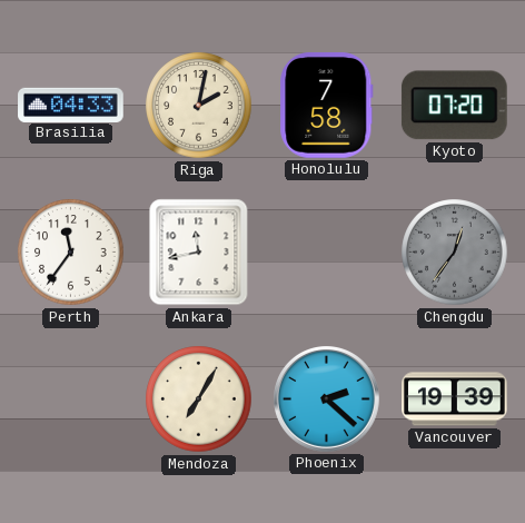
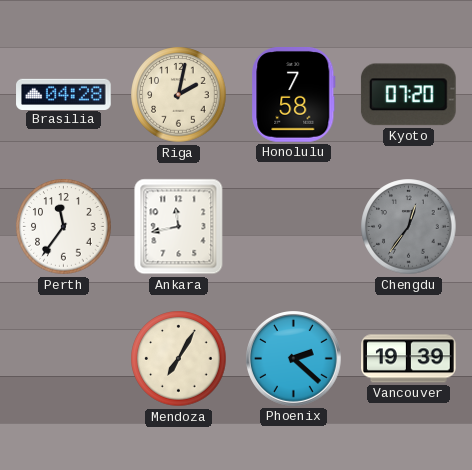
Brasilia: 04:33 -> 04:28
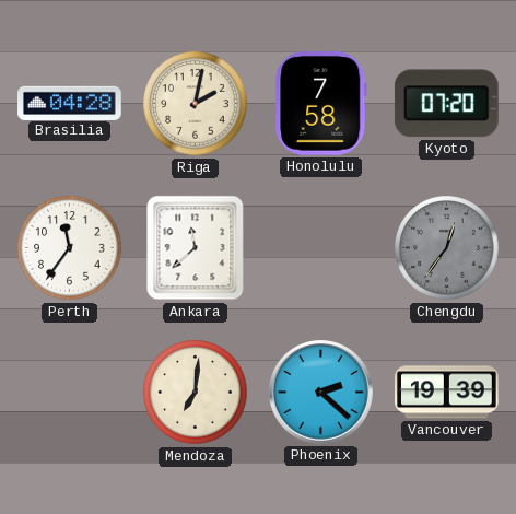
Ankara: 11:43 -> 11:38
Mendoza: 7:05 -> 7:01
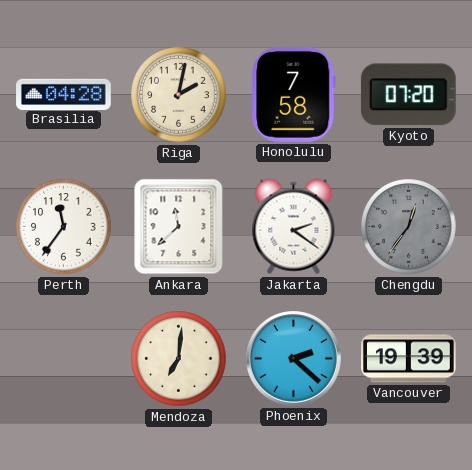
Jakarta: none -> 2:21
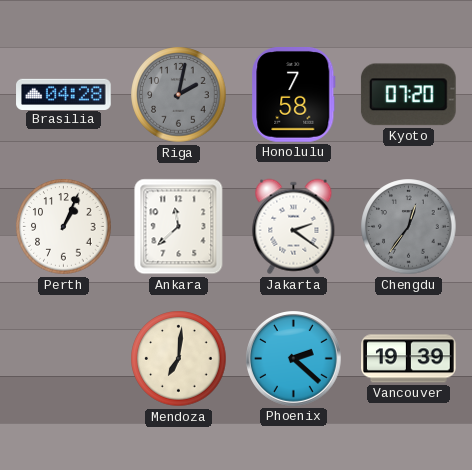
Riga dial: cream -> grey
Perth: 11:36 -> 1:04
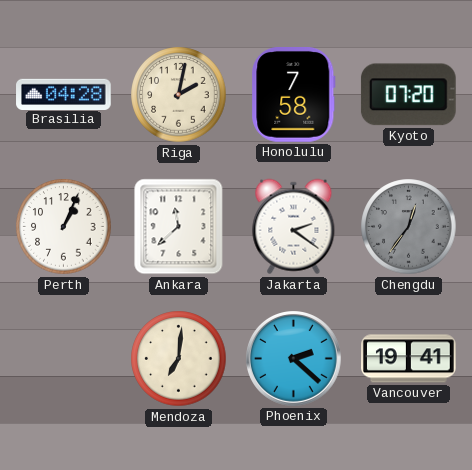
Riga dial: grey -> cream
Vancouver: 19:39 -> 19:41
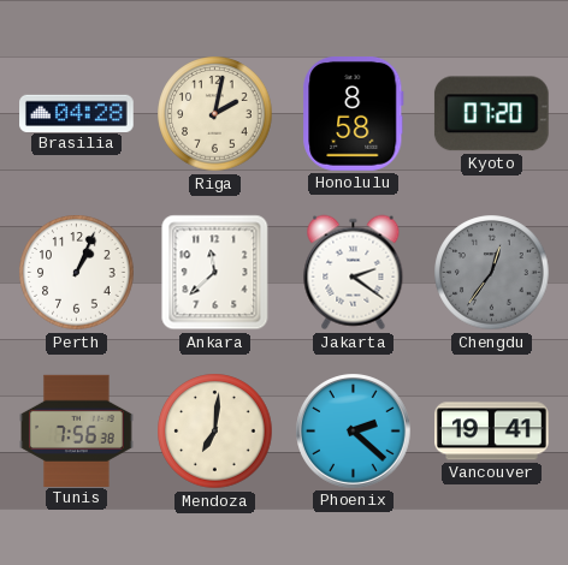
Honolulu: 7:58 -> 8:58
Tunis: none -> 7:56
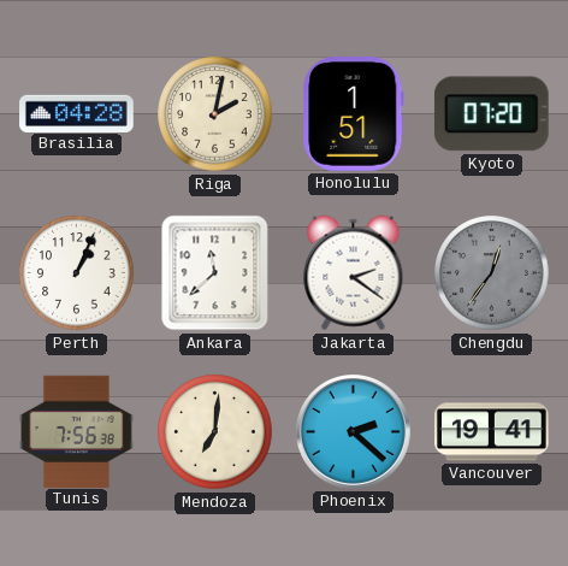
Honolulu: 8:58 -> 1:51
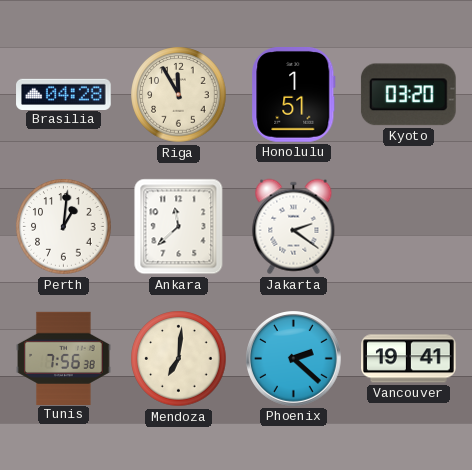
Riga: 2:02 -> 11:55
Kyoto: 07:20 -> 03:20
Perth: 1:04 -> 1:01
Chengdu: 12:36 -> none
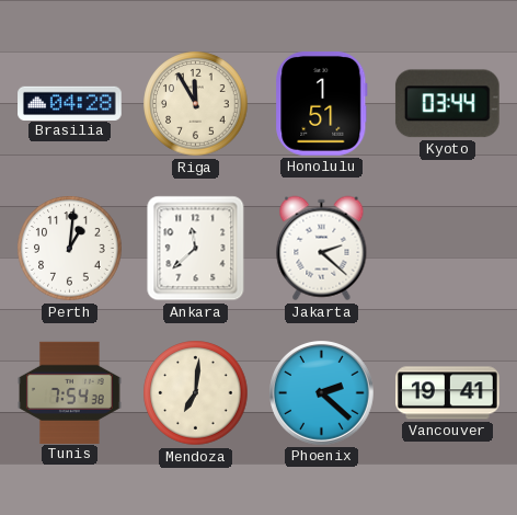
Kyoto: 03:20 -> 03:44
Jakarta: 2:21 -> 2:22
Tunis: 7:56 -> 7:54
